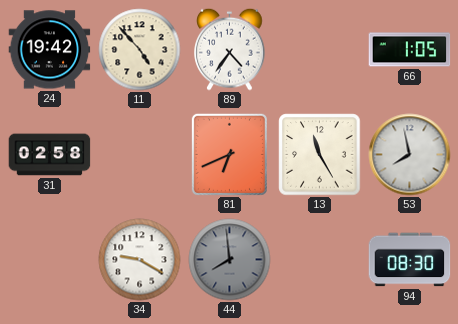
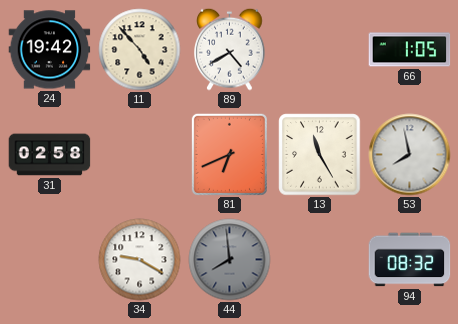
89: 4:36 -> 4:40
94: 08:30 -> 08:32
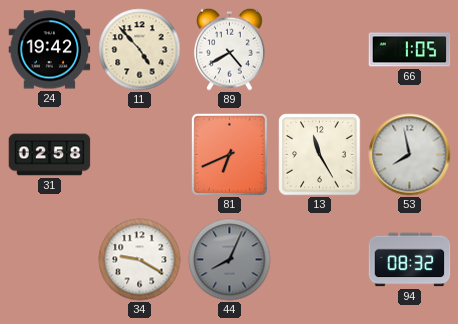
44: 7:59 -> 8:04
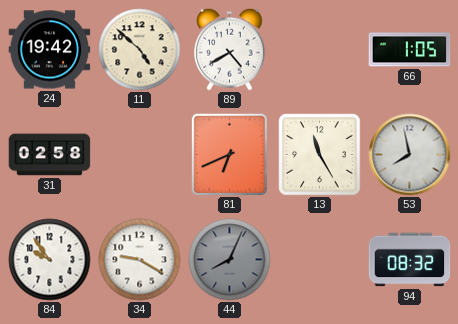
11: 4:53 -> 4:52
84: none -> 9:54
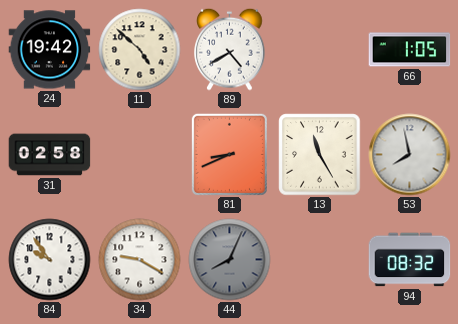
81: 6:41 -> 8:41
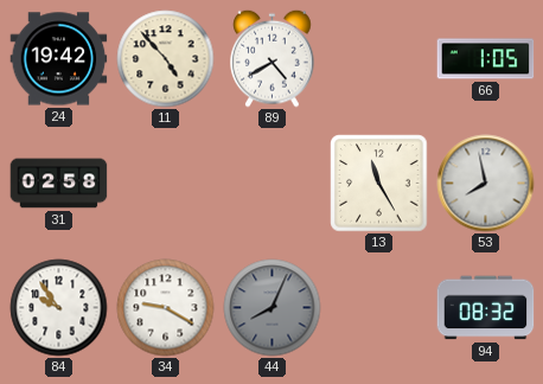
11: 4:52 -> 4:53
81: 8:41 -> none
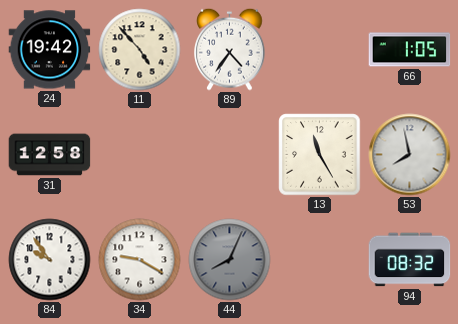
89: 4:40 -> 4:36
31: 02:58 -> 12:58
